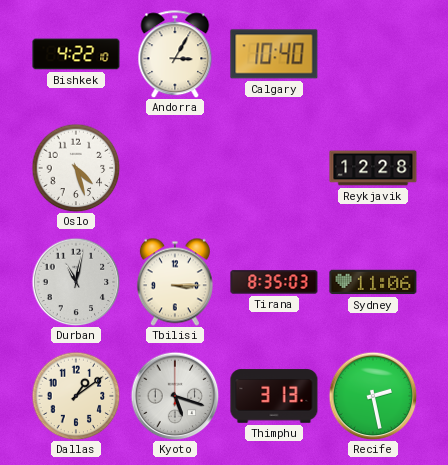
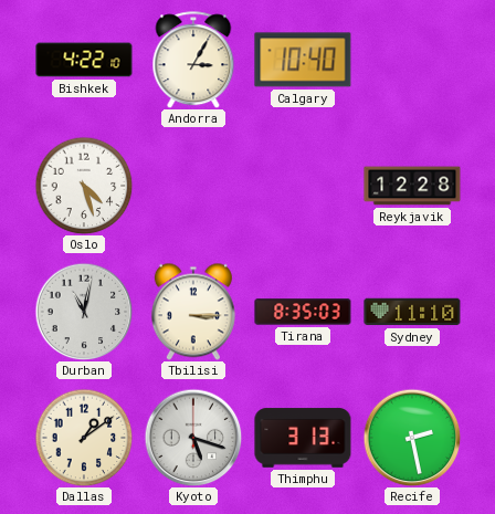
Sydney: 11:06 -> 11:10
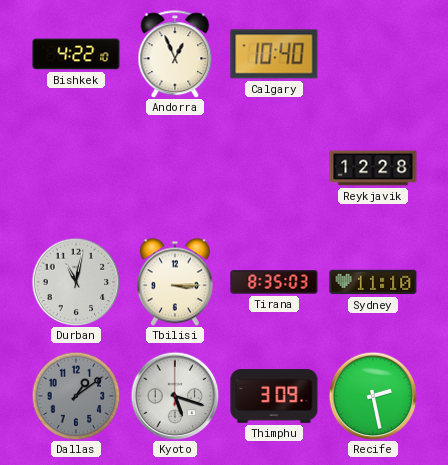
Andorra: 3:05 -> 12:56
Oslo: 4:27 -> none
Dallas dial: cream -> grey
Thimphu: 3:13 -> 3:09
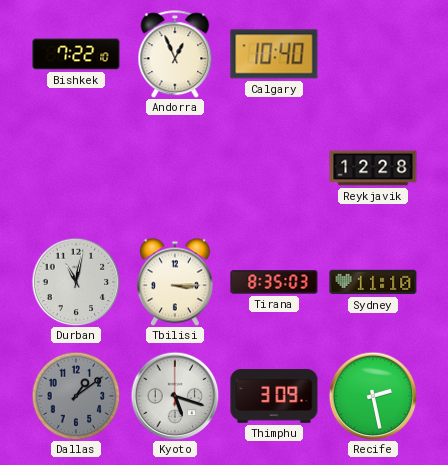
Bishkek: 4:22 -> 7:22
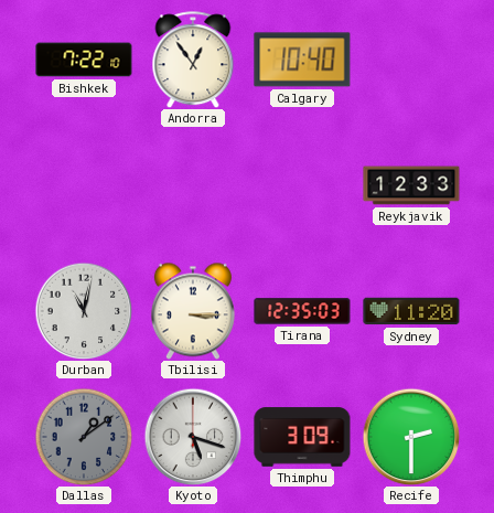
Andorra: 12:56 -> 12:54
Reykjavik: 12:28 -> 12:33
Tirana: 8:35 -> 12:35
Sydney: 11:10 -> 11:20
Recife: 2:28 -> 2:30
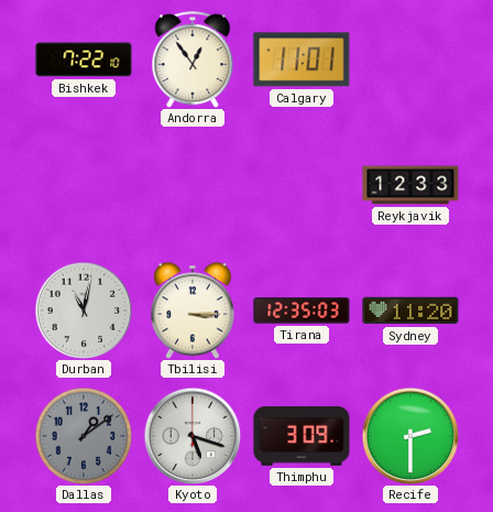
Calgary: 10:40 -> 11:01
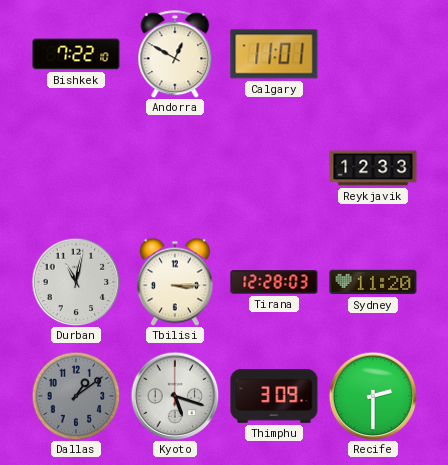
Andorra: 12:54 -> 12:50
Tirana: 12:35 -> 12:28
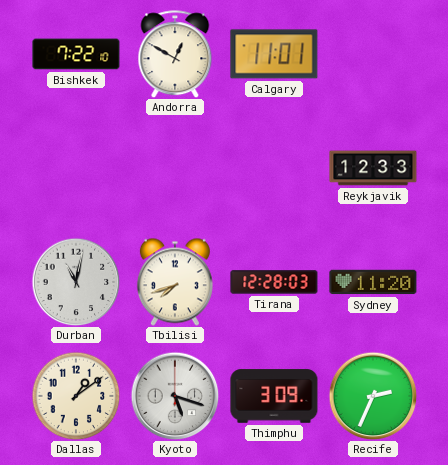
Tbilisi: 3:15 -> 7:42
Dallas dial: grey -> cream
Recife: 2:30 -> 2:34
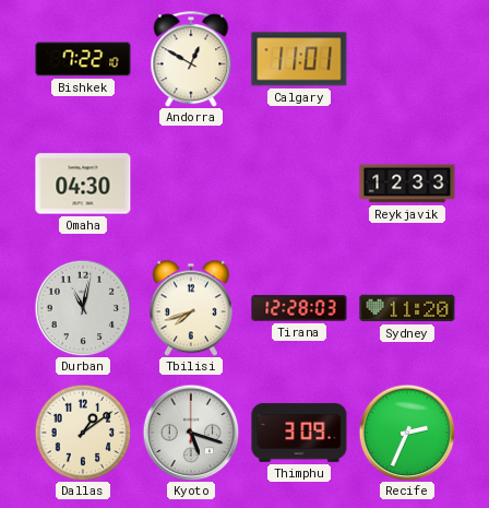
Omaha: none -> 04:30
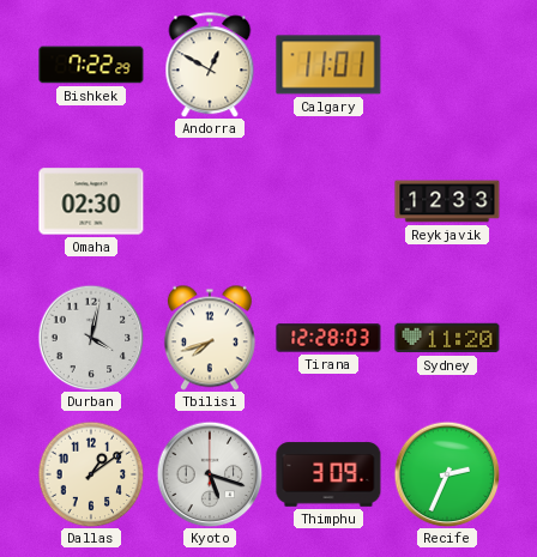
Bishkek: 7:22:10 -> 7:22:29
Omaha: 04:30 -> 02:30
Durban: 11:02 -> 4:02
